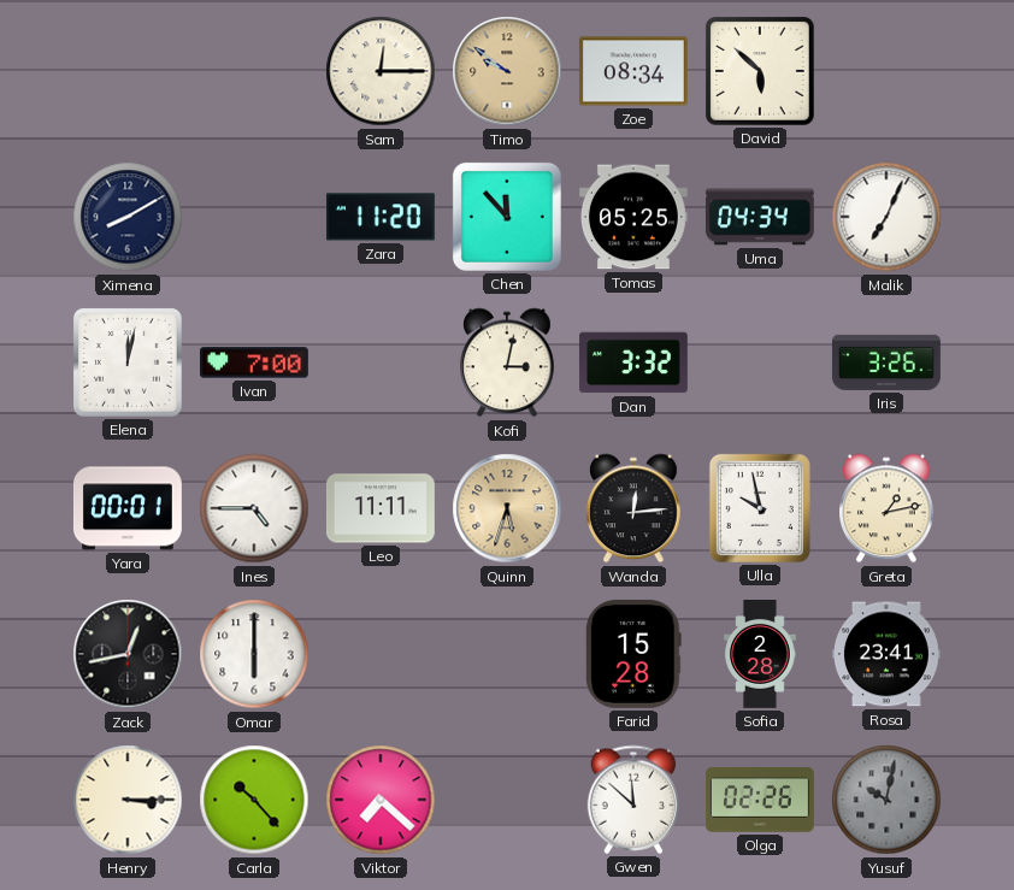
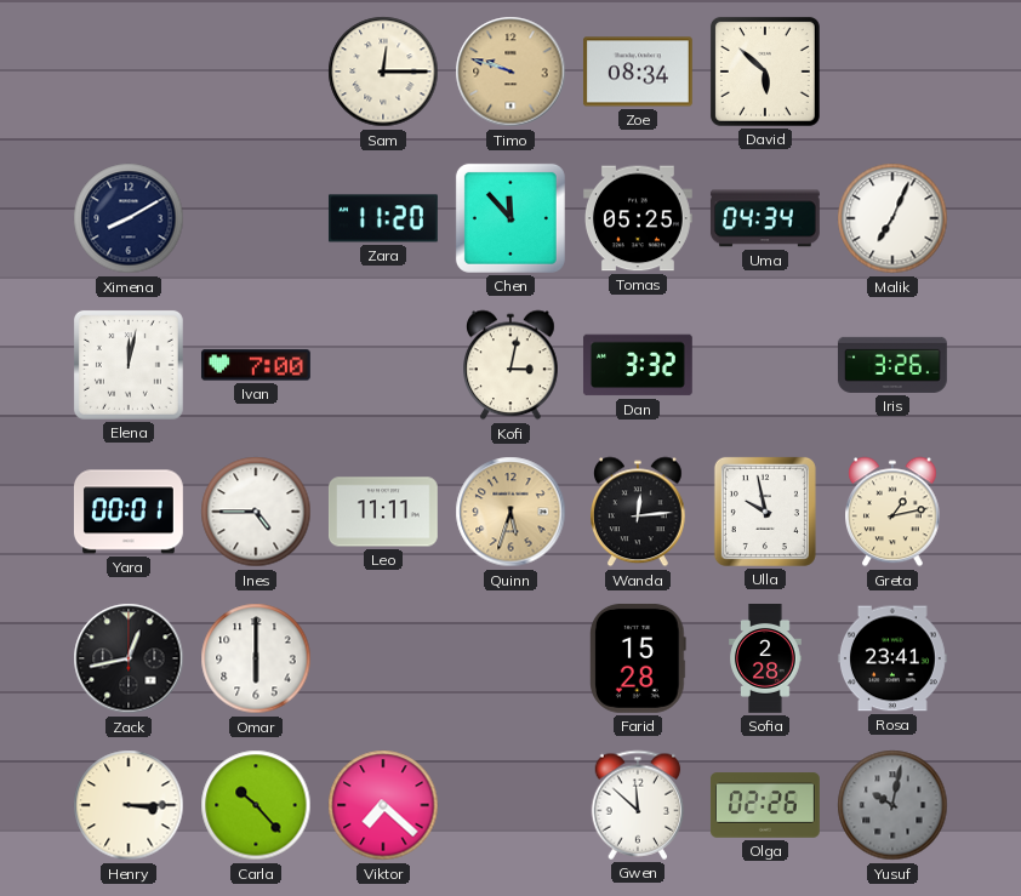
Timo: 9:51 -> 9:48
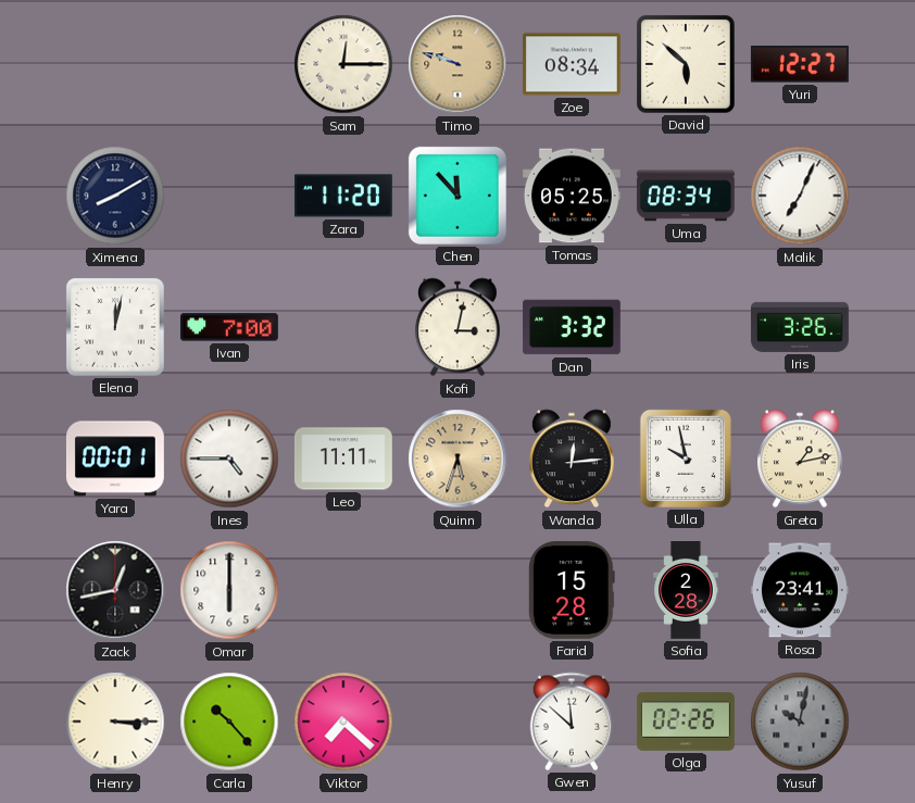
Yuri: none -> 12:27
Uma: 04:34 -> 08:34
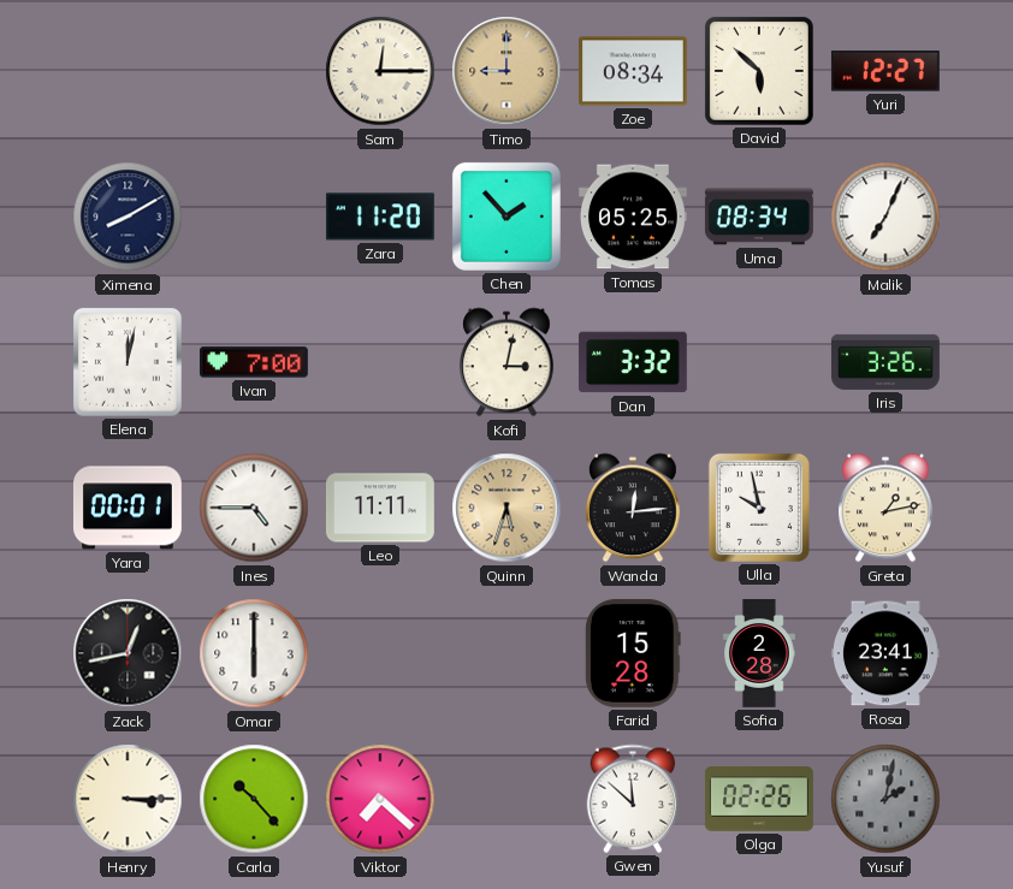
Timo: 9:48 -> 9:00
Chen: 11:53 -> 1:53
Yusuf: 10:02 -> 2:02
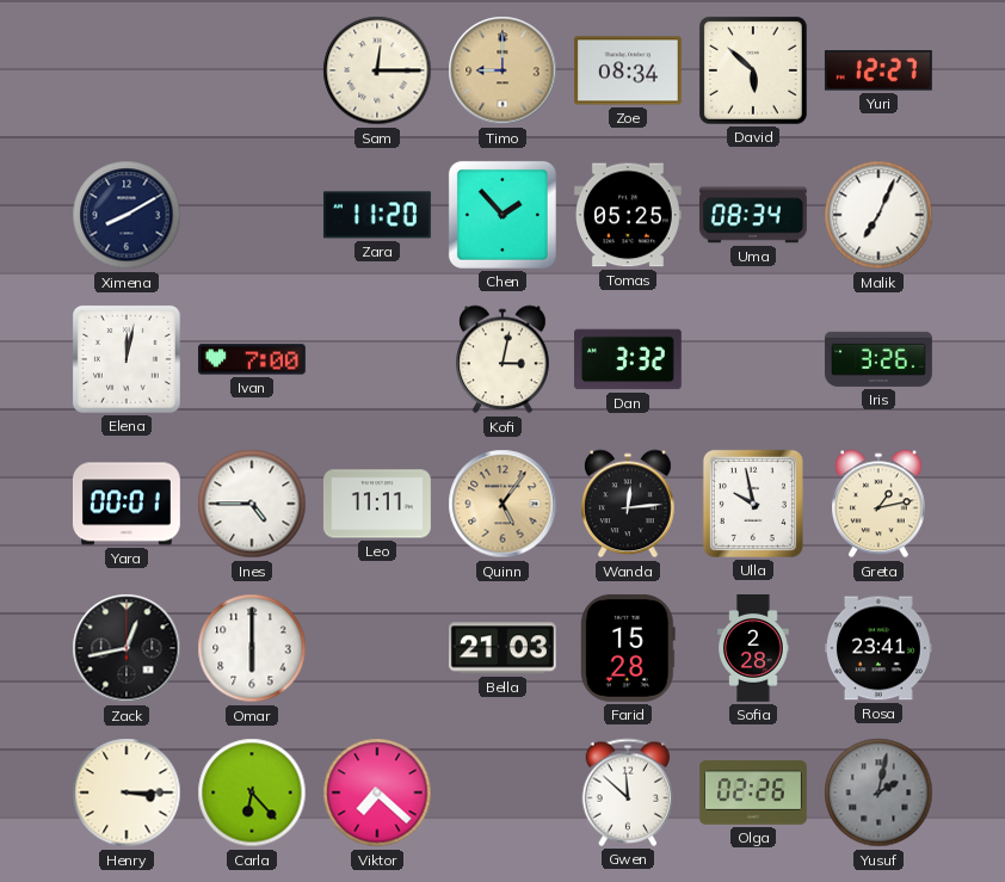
Quinn: 5:33 -> 5:06
Bella: none -> 21:03
Carla: 10:23 -> 6:23
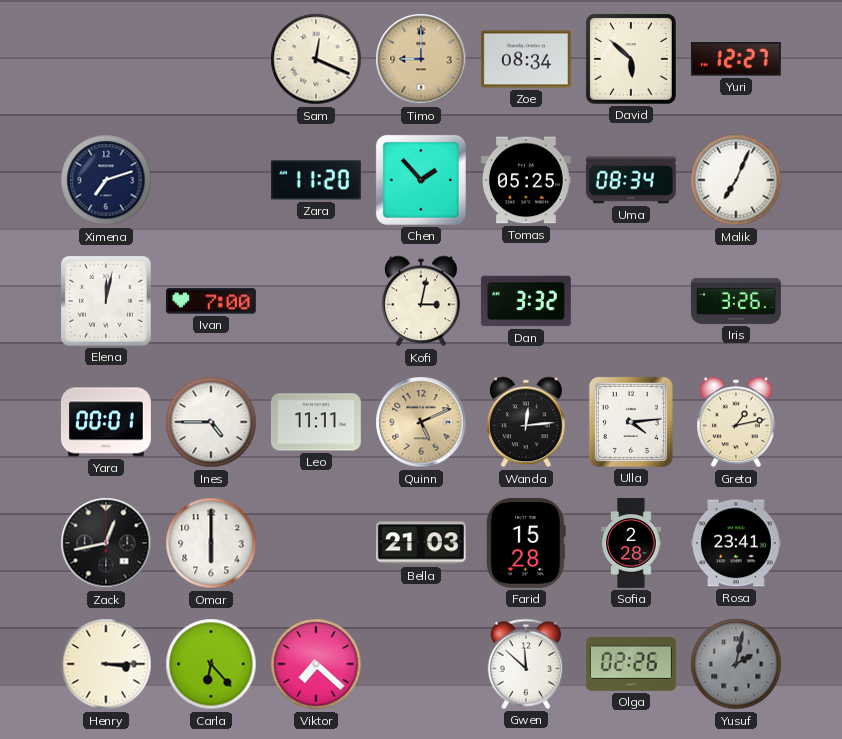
Sam: 12:15 -> 12:19
Ximena: 8:10 -> 7:12
Quinn: 5:06 -> 5:11
Ulla: 9:58 -> 4:14
